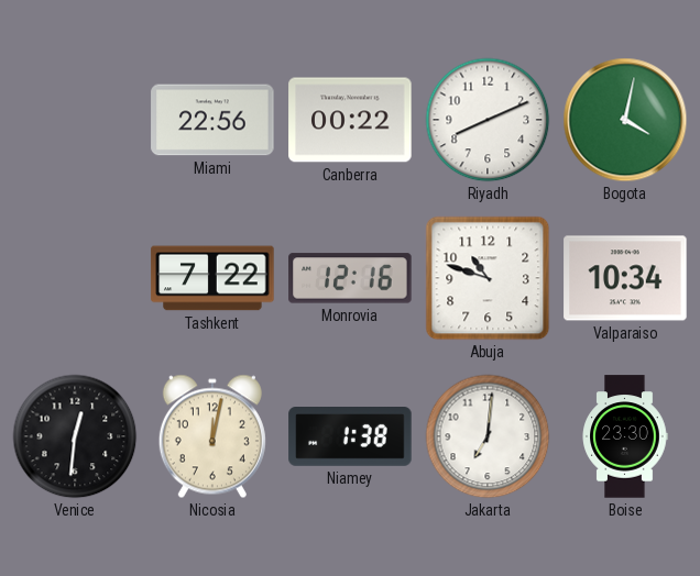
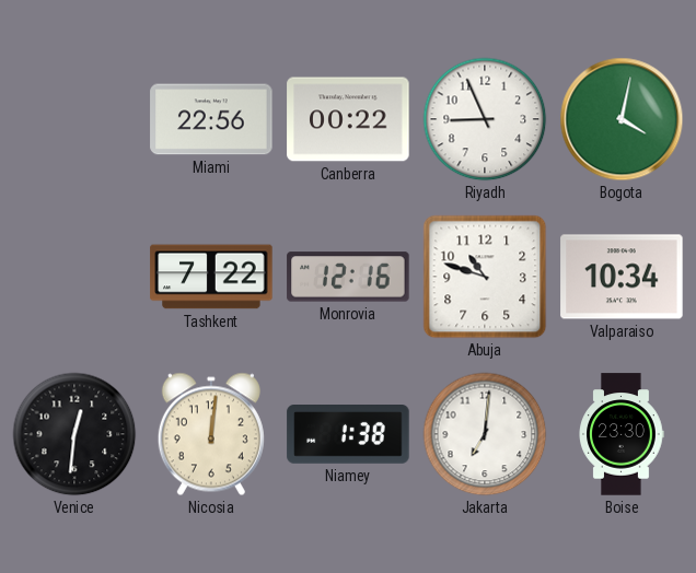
Riyadh: 8:11 -> 8:56
Nicosia: 12:02 -> 12:01
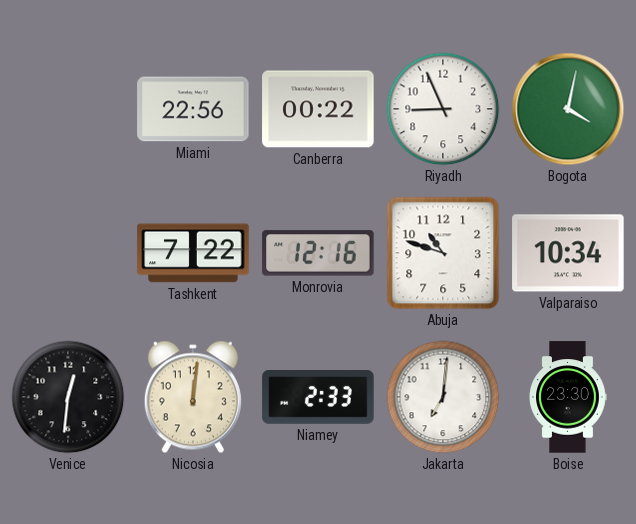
Niamey: 1:38 -> 2:33
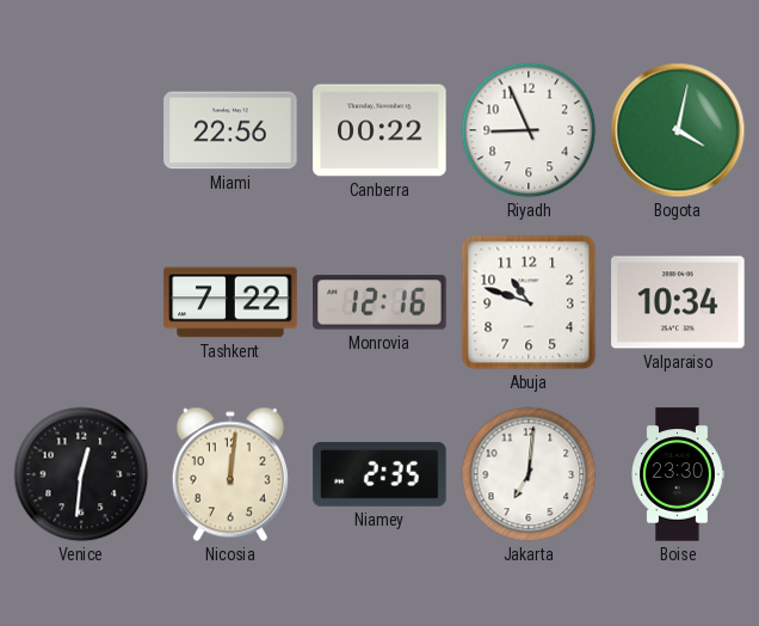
Niamey: 2:33 -> 2:35
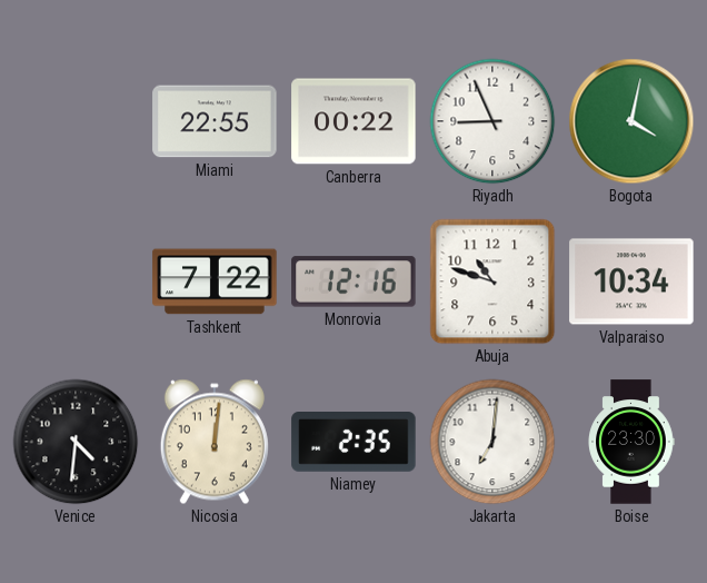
Miami: 22:56 -> 22:55
Venice: 12:31 -> 4:31
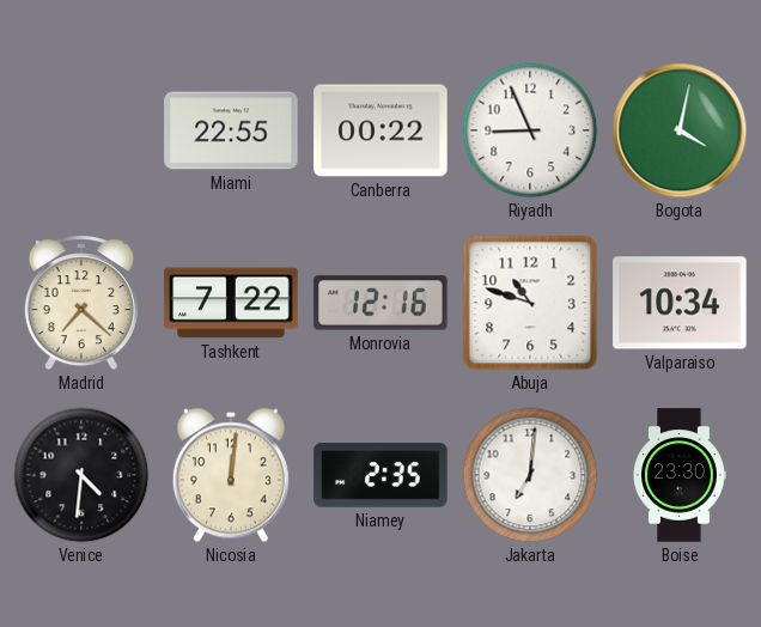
Madrid: none -> 7:22
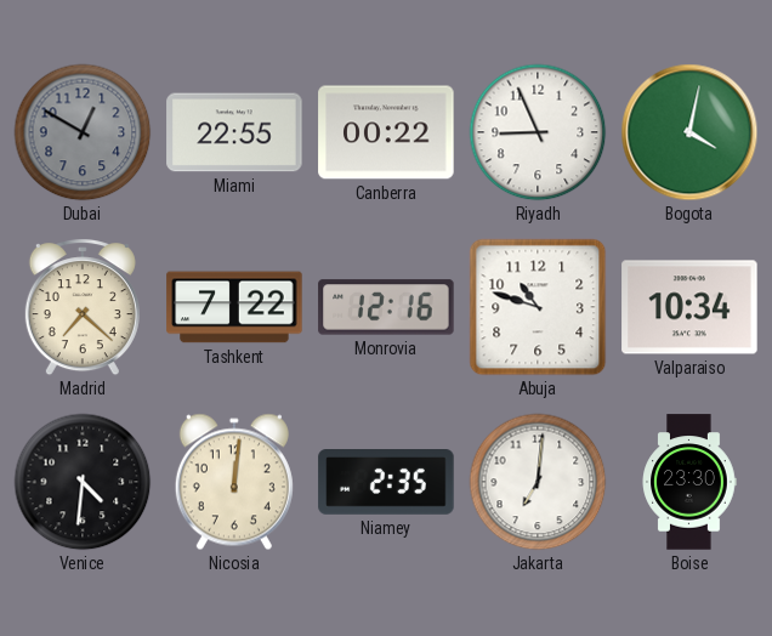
Dubai: none -> 12:50
